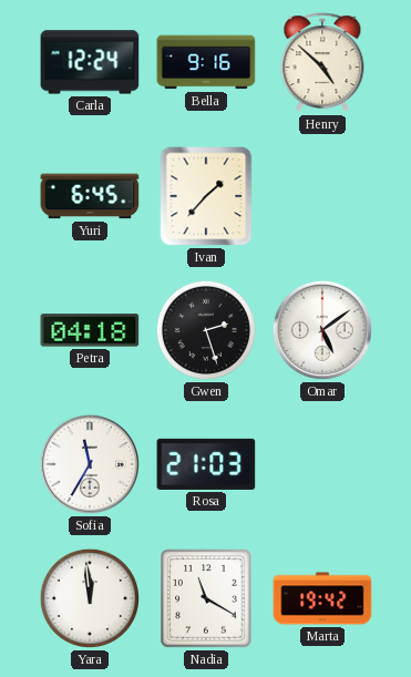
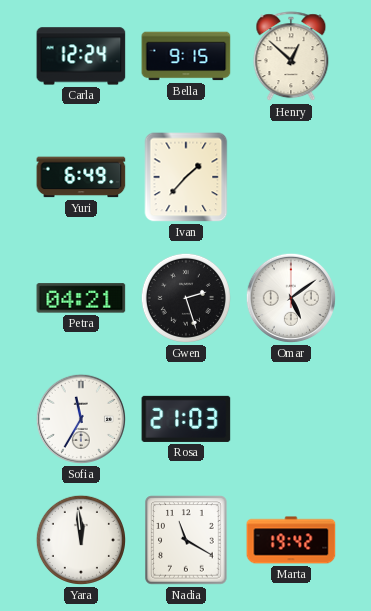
Bella: 9:16 -> 9:15
Henry: 4:52 -> 12:52
Yuri: 6:45 -> 6:49
Petra: 04:18 -> 04:21
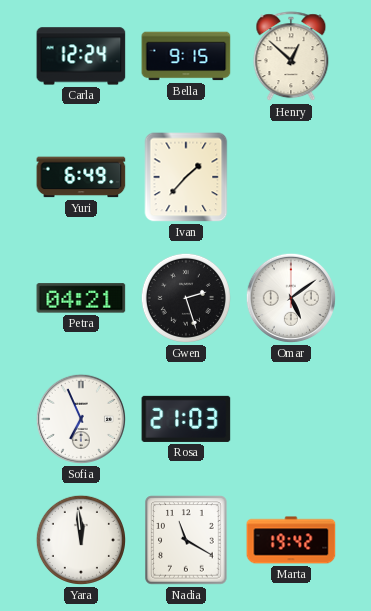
Sofia: 11:35 -> 6:56
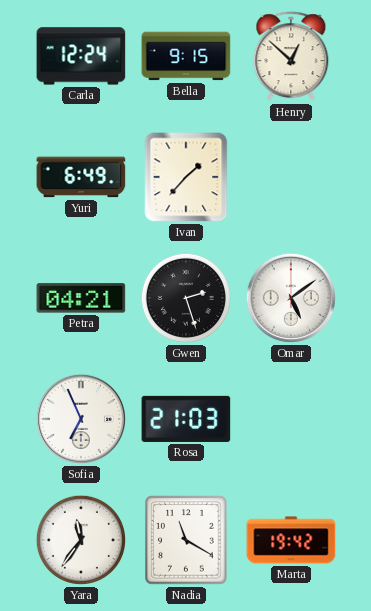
Yara: 11:59 -> 11:36
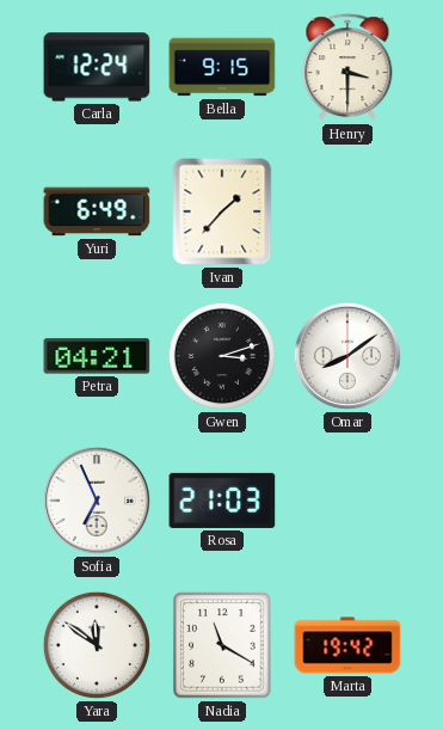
Henry: 12:52 -> 3:30
Gwen: 2:27 -> 3:12
Omar: 5:09 -> 8:09
Yara: 11:36 -> 11:51
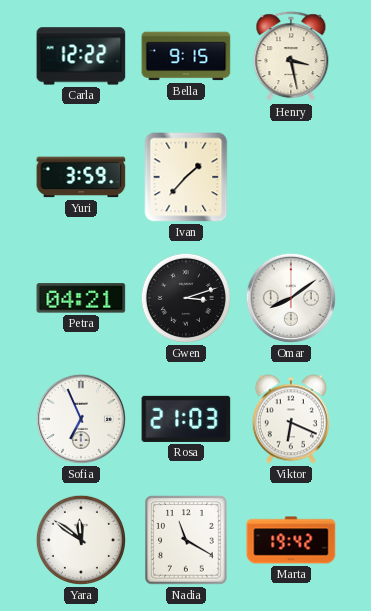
Carla: 12:24 -> 12:22
Henry: 3:30 -> 3:28
Yuri: 6:49 -> 3:59
Viktor: none -> 6:19
